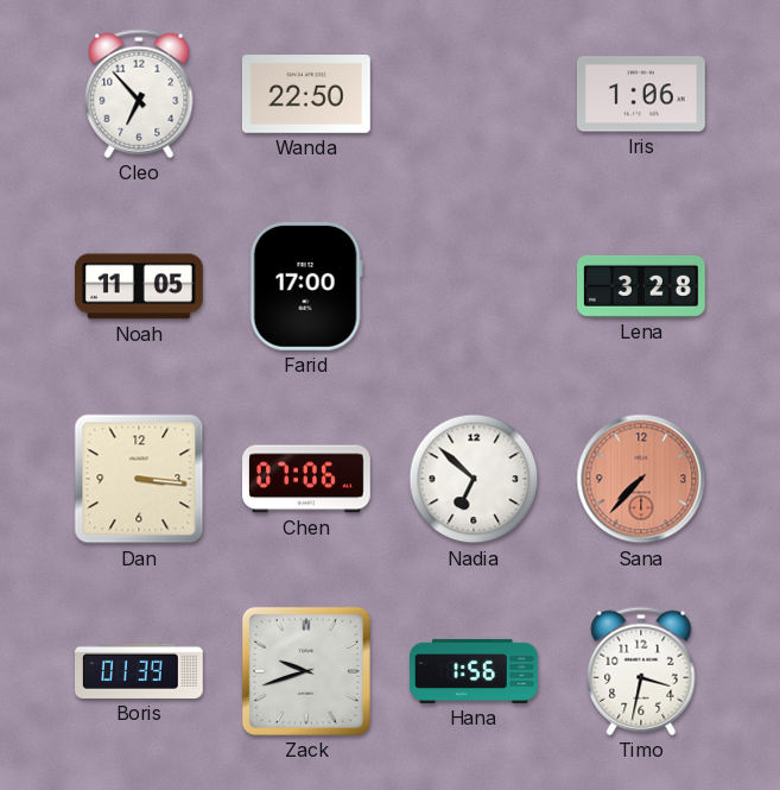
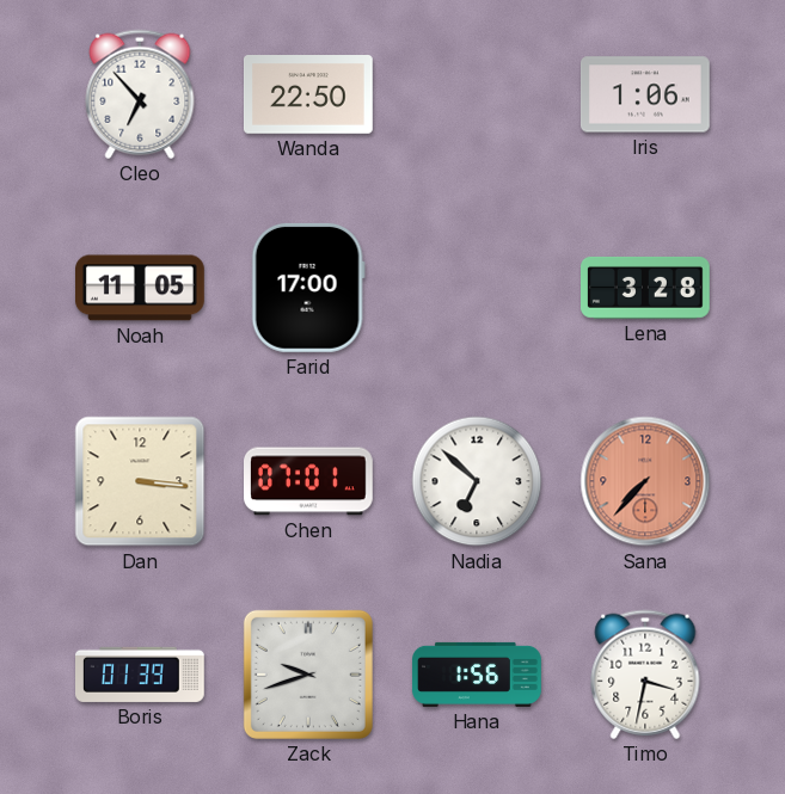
Chen: 07:06 -> 07:01
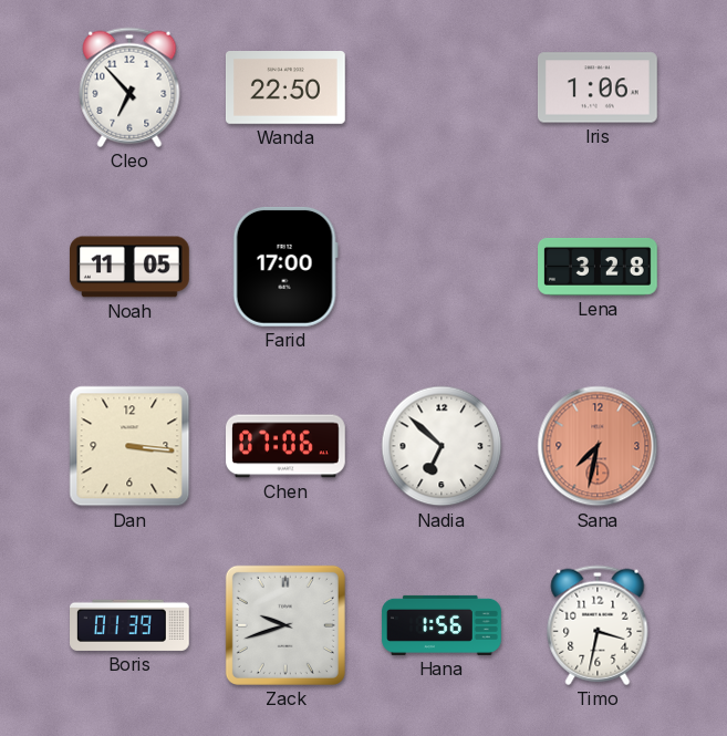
Chen: 07:01 -> 07:06
Sana: 7:37 -> 7:32
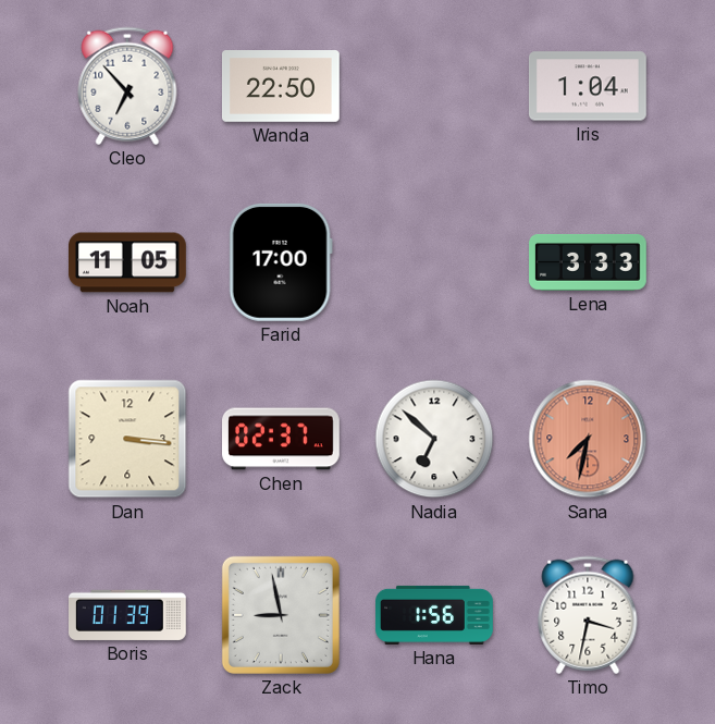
Iris: 1:06 -> 1:04
Lena: 3:28 -> 3:33
Chen: 07:06 -> 02:37
Zack: 9:42 -> 8:58
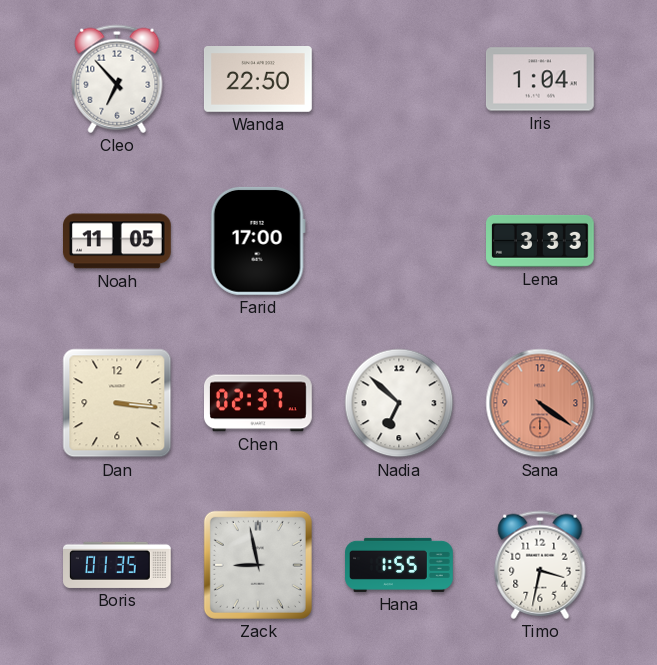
Sana: 7:32 -> 4:21
Boris: 01:39 -> 01:35
Hana: 1:56 -> 1:55
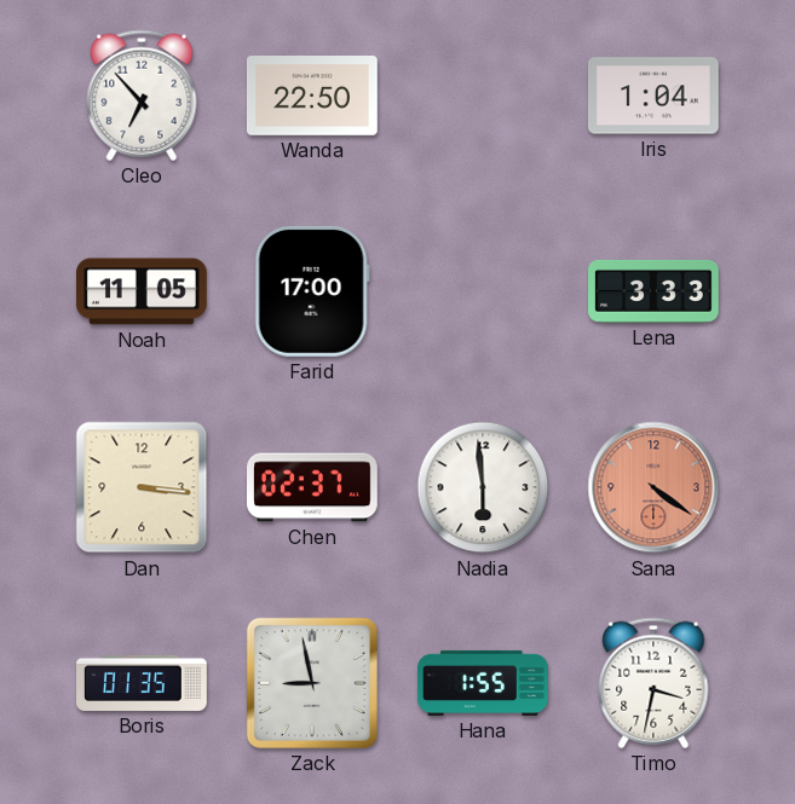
Nadia: 6:52 -> 5:59
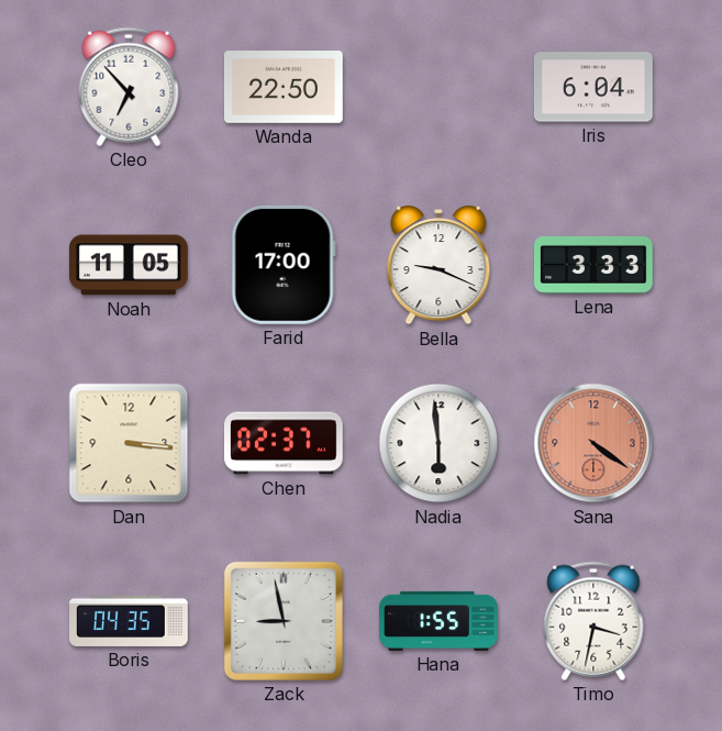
Iris: 1:04 -> 6:04
Bella: none -> 9:19
Boris: 01:35 -> 04:35
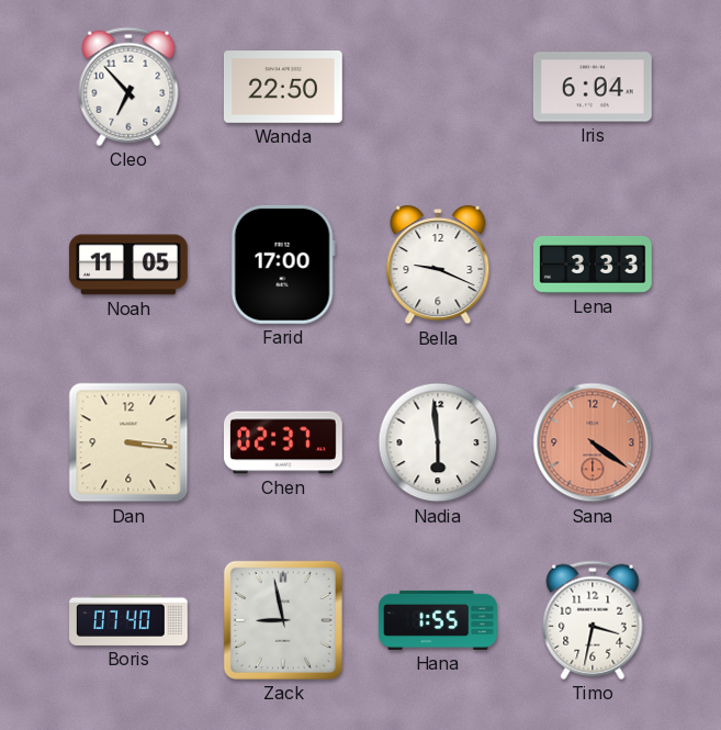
Boris: 04:35 -> 07:40
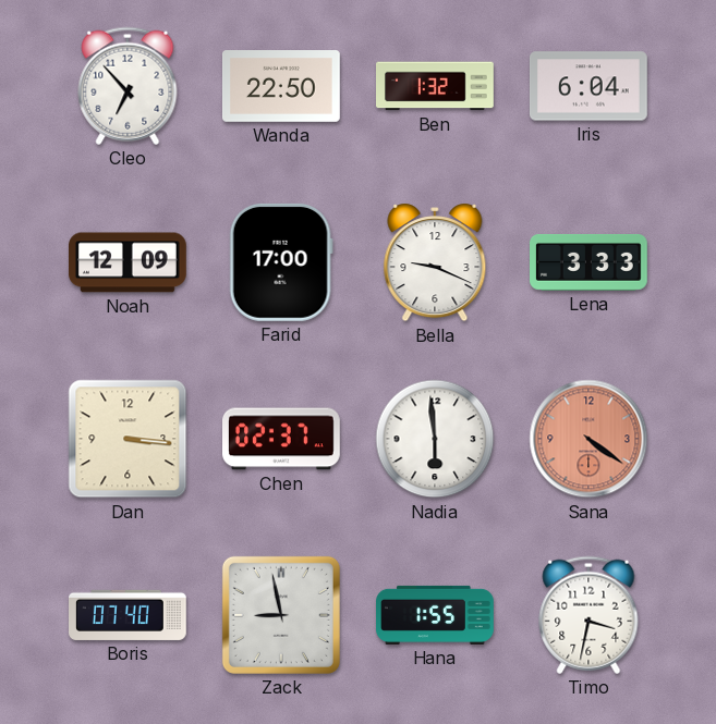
Ben: none -> 1:32
Noah: 11:05 -> 12:09
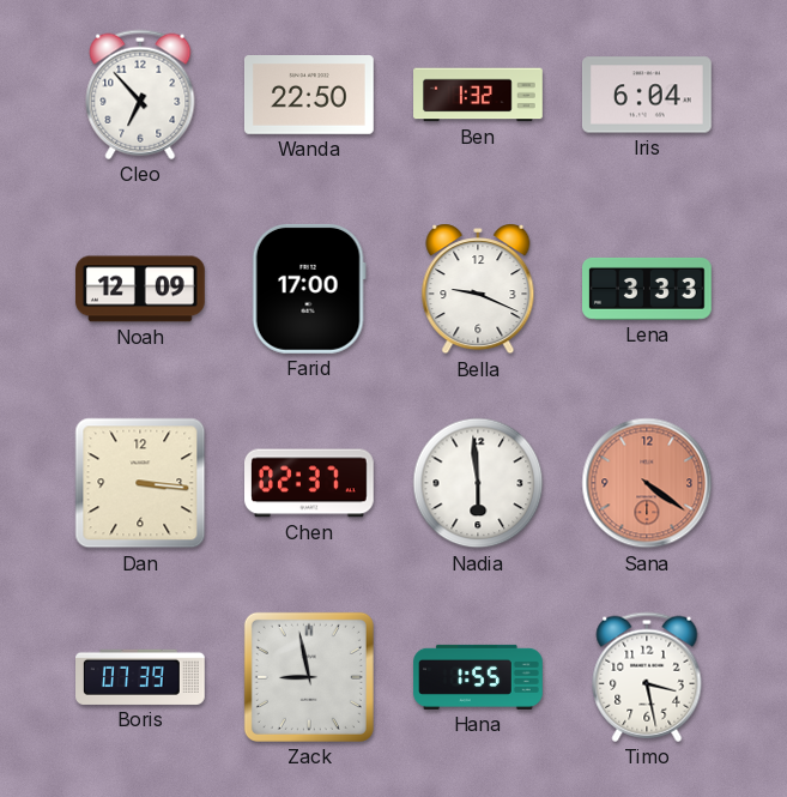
Boris: 07:40 -> 07:39
Timo: 3:32 -> 3:28
